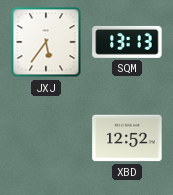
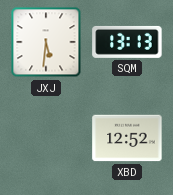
JXJ: 5:36 -> 5:31
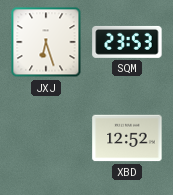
JXJ: 5:31 -> 6:27
SQM: 13:13 -> 23:53
